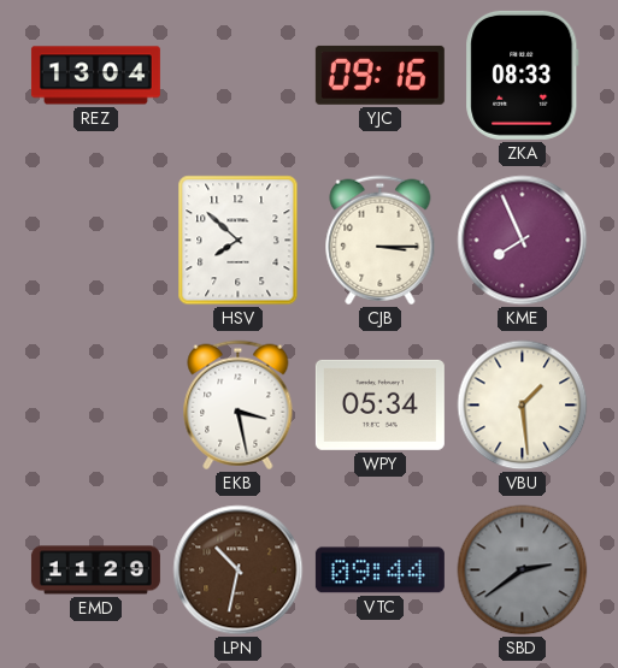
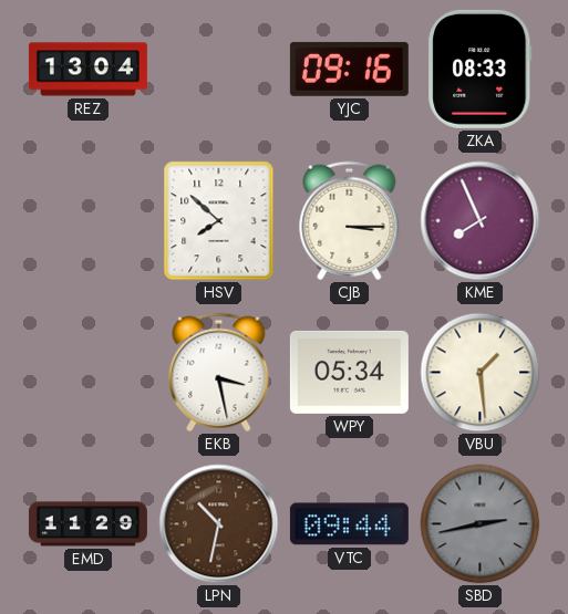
SBD: 2:39 -> 2:43
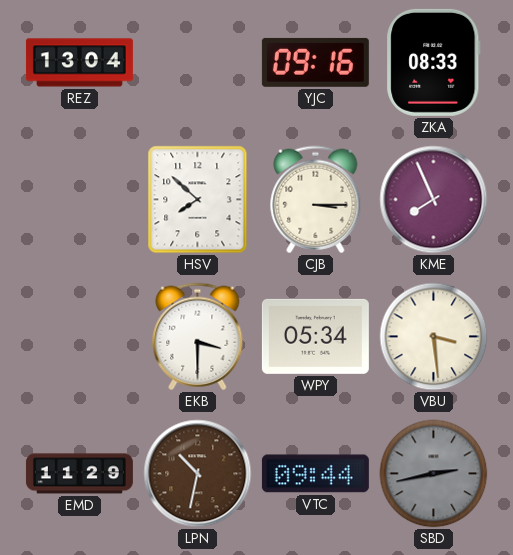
EKB: 3:28 -> 3:30
VBU: 1:29 -> 3:29
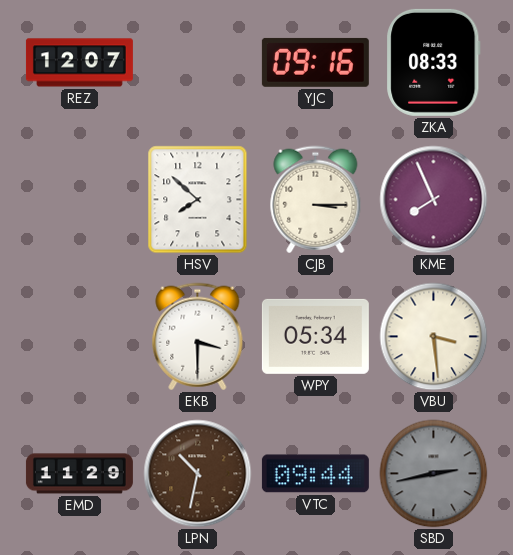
REZ: 13:04 -> 12:07
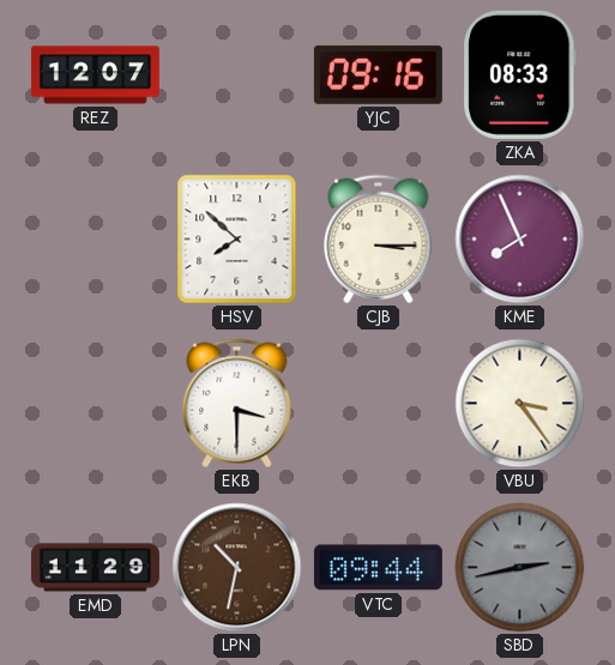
WPY: 05:34 -> none
VBU: 3:29 -> 3:24
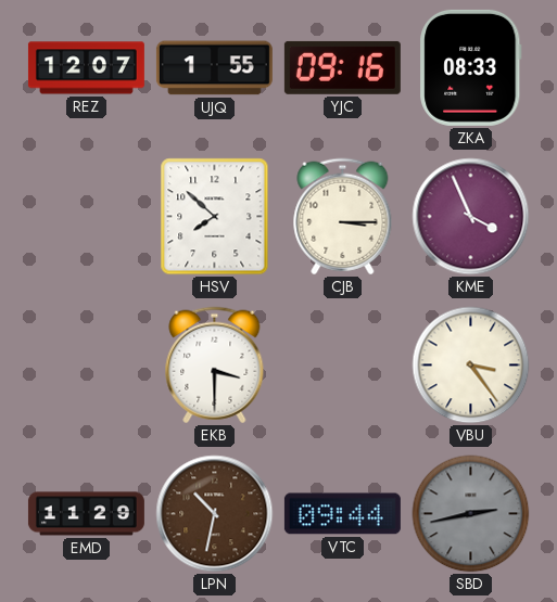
UJQ: none -> 1:55
KME: 7:56 -> 3:56
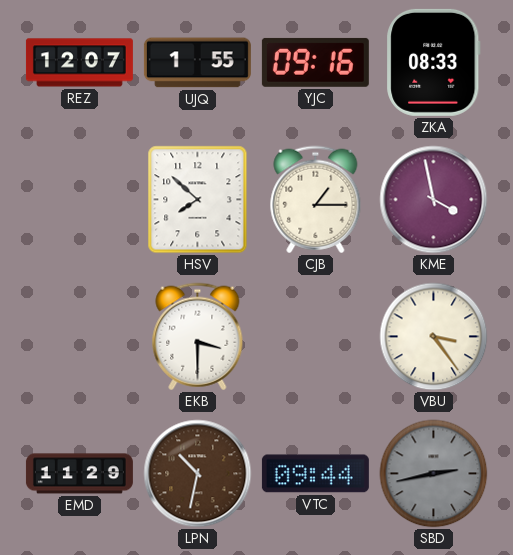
CJB: 3:15 -> 1:15
KME: 3:56 -> 3:58
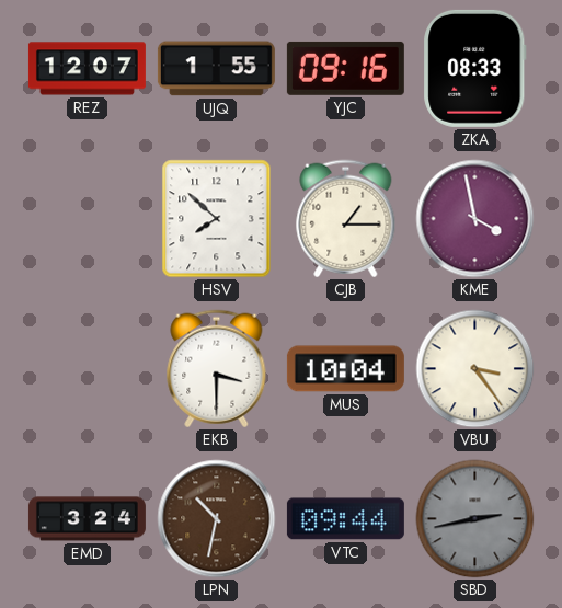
MUS: none -> 10:04
EMD: 11:29 -> 3:24
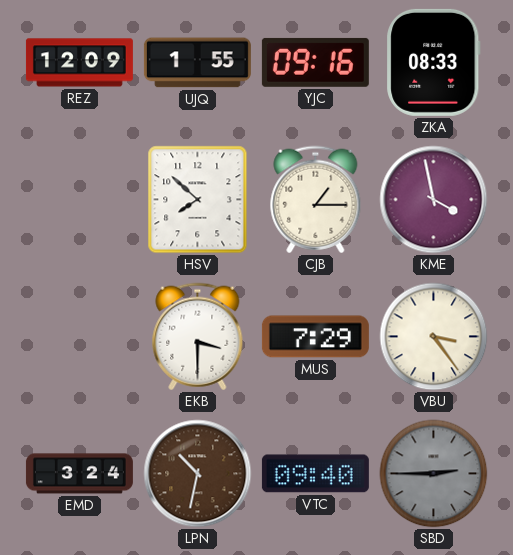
REZ: 12:07 -> 12:09
MUS: 10:04 -> 7:29
VTC: 09:44 -> 09:40
SBD: 2:43 -> 2:45
